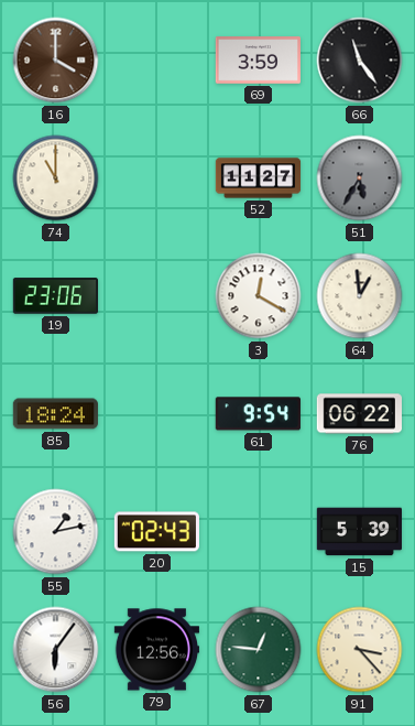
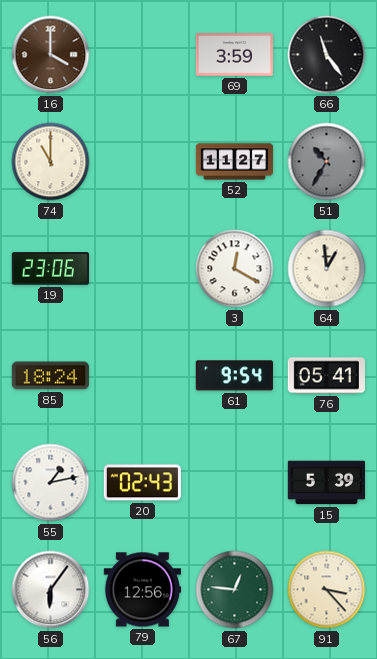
51: 5:35 -> 10:35
76: 06:22 -> 05:41
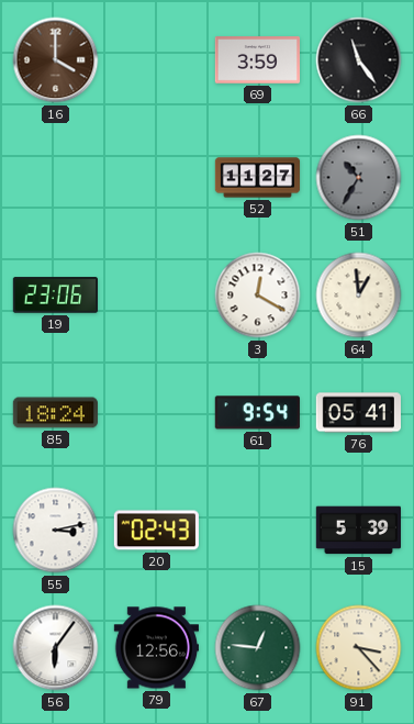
74: 11:00 -> none
55: 1:13 -> 3:13
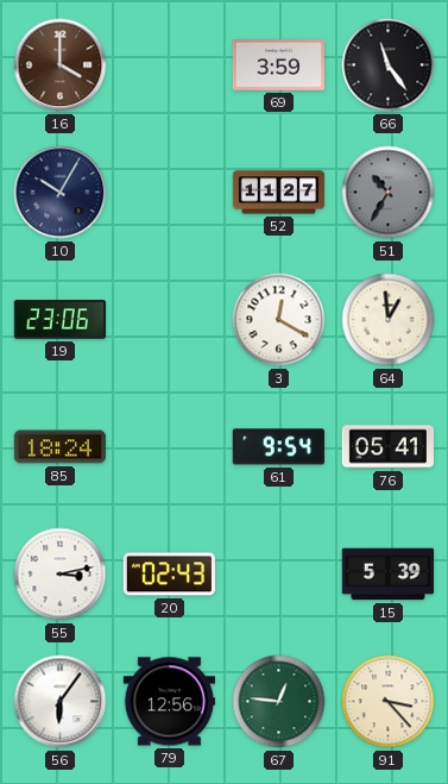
10: none -> 10:05
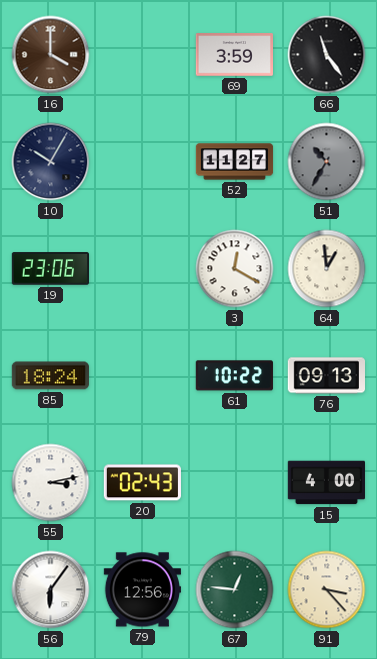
61: 9:54 -> 10:22
76: 05:41 -> 09:13
15: 5:39 -> 4:00
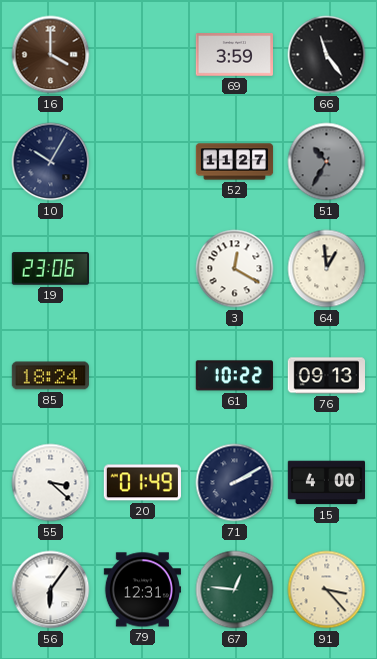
55: 3:13 -> 3:22
20: 02:43 -> 01:49
71: none -> 2:10
79: 12:56 -> 12:31
